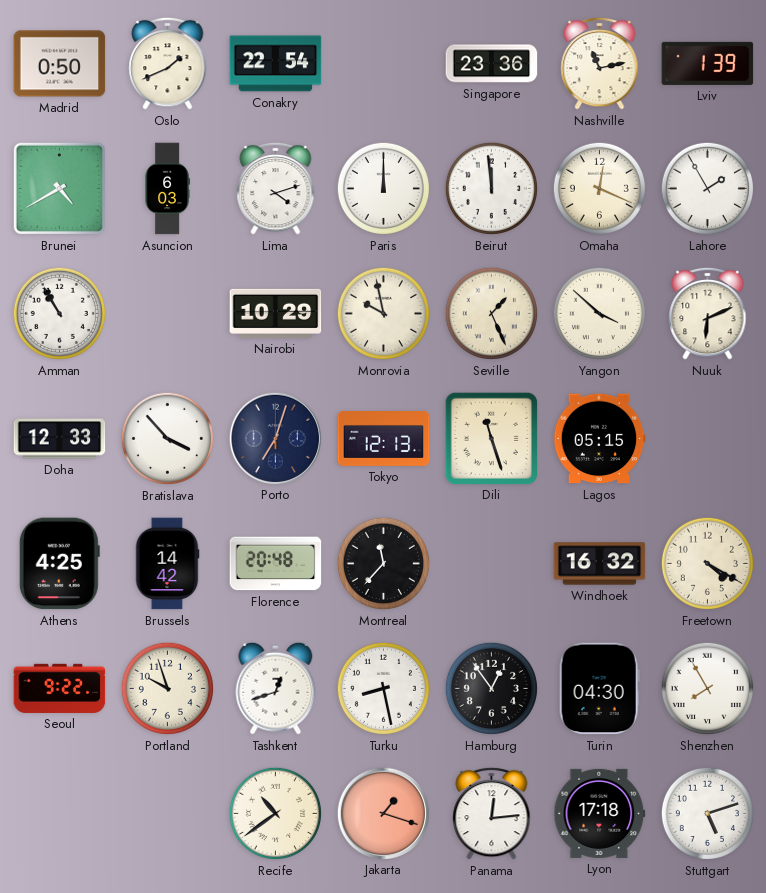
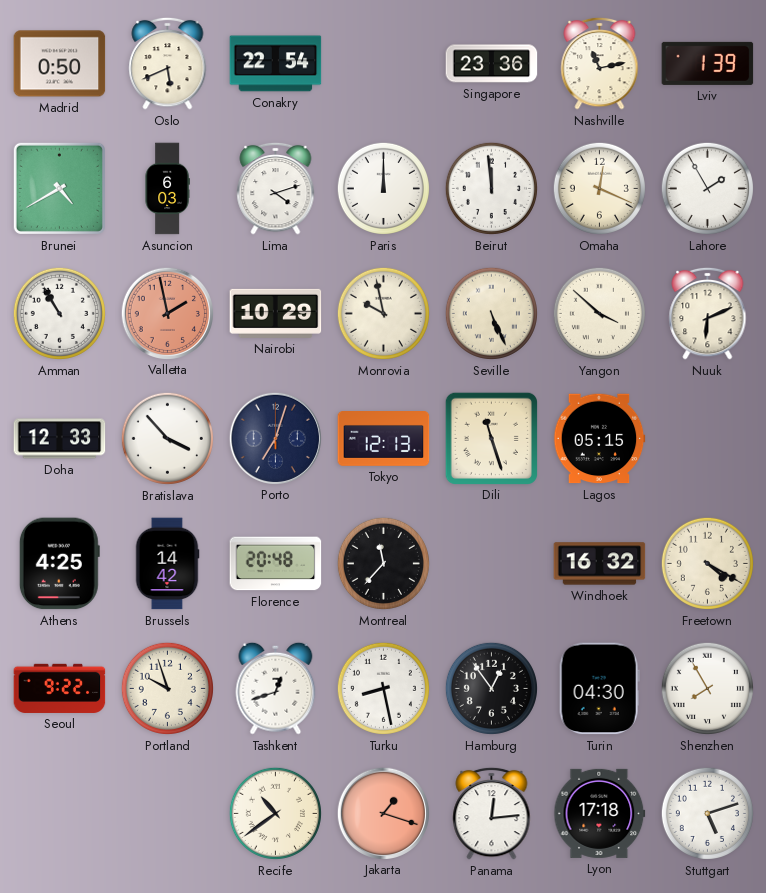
Oslo: 1:41 -> 5:41
Valletta: none -> 1:58
Seville: 1:26 -> 5:26
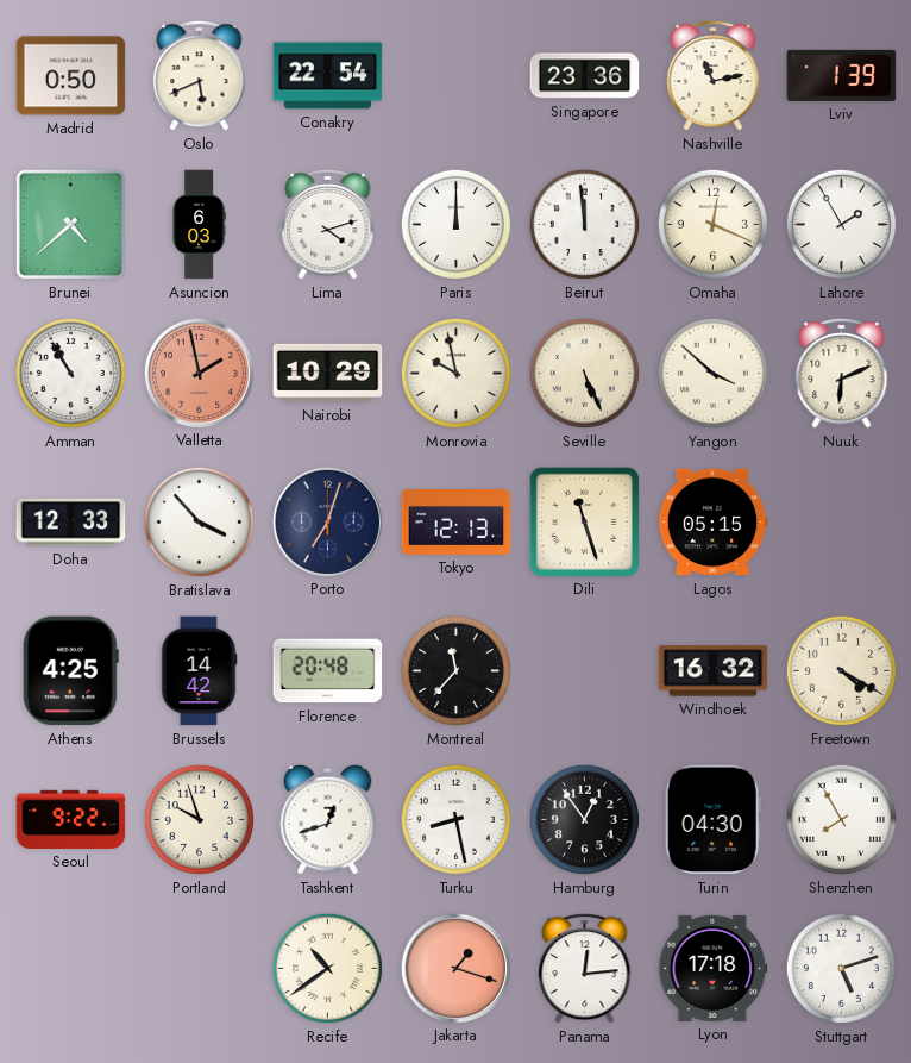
Brunei: 4:40 -> 4:38
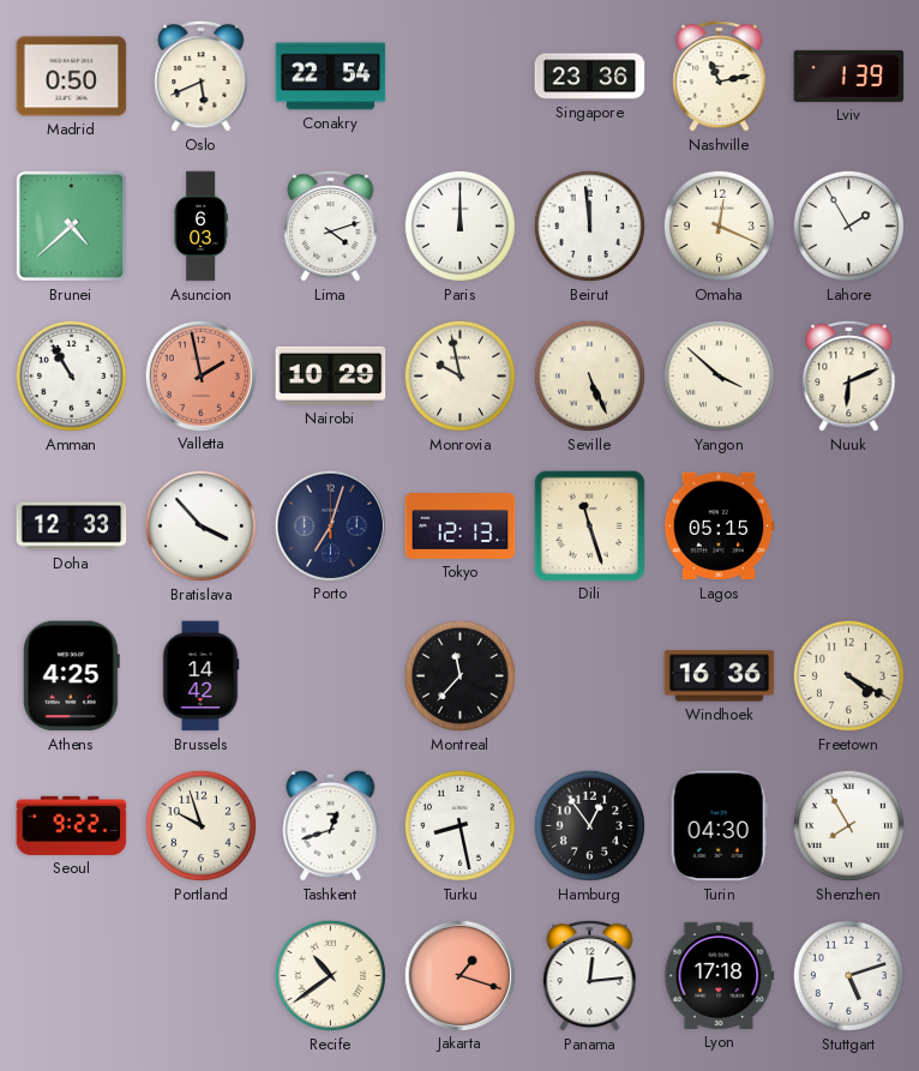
Florence: 20:48 -> none
Windhoek: 16:32 -> 16:36
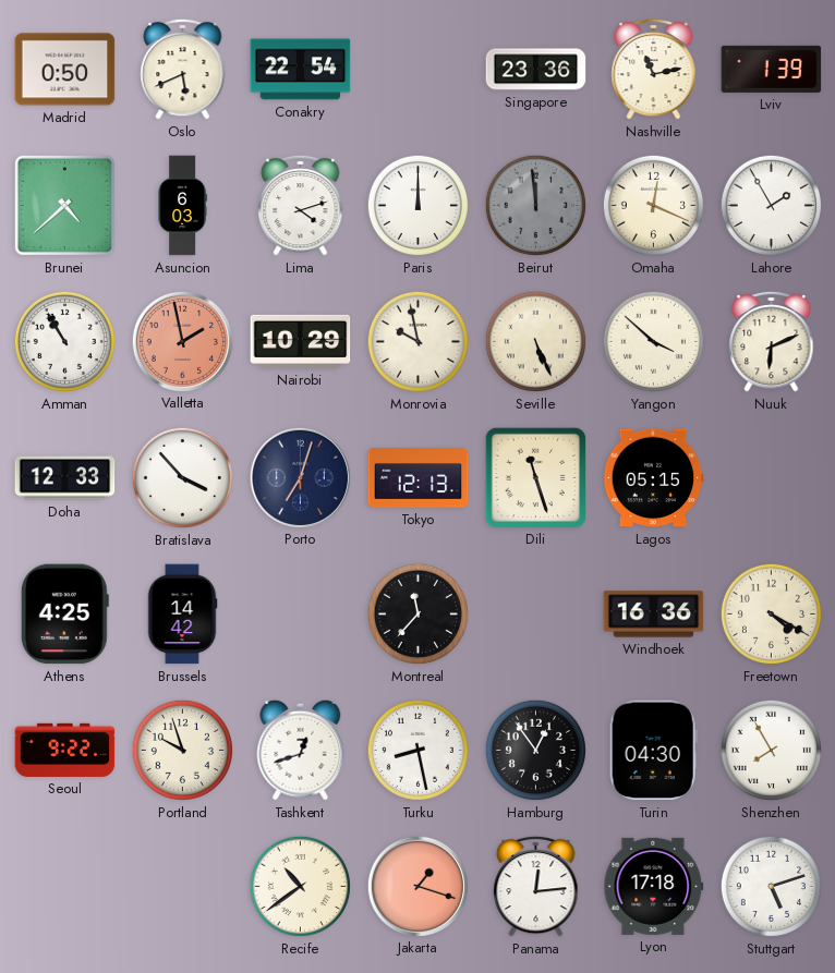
Beirut dial: white -> grey
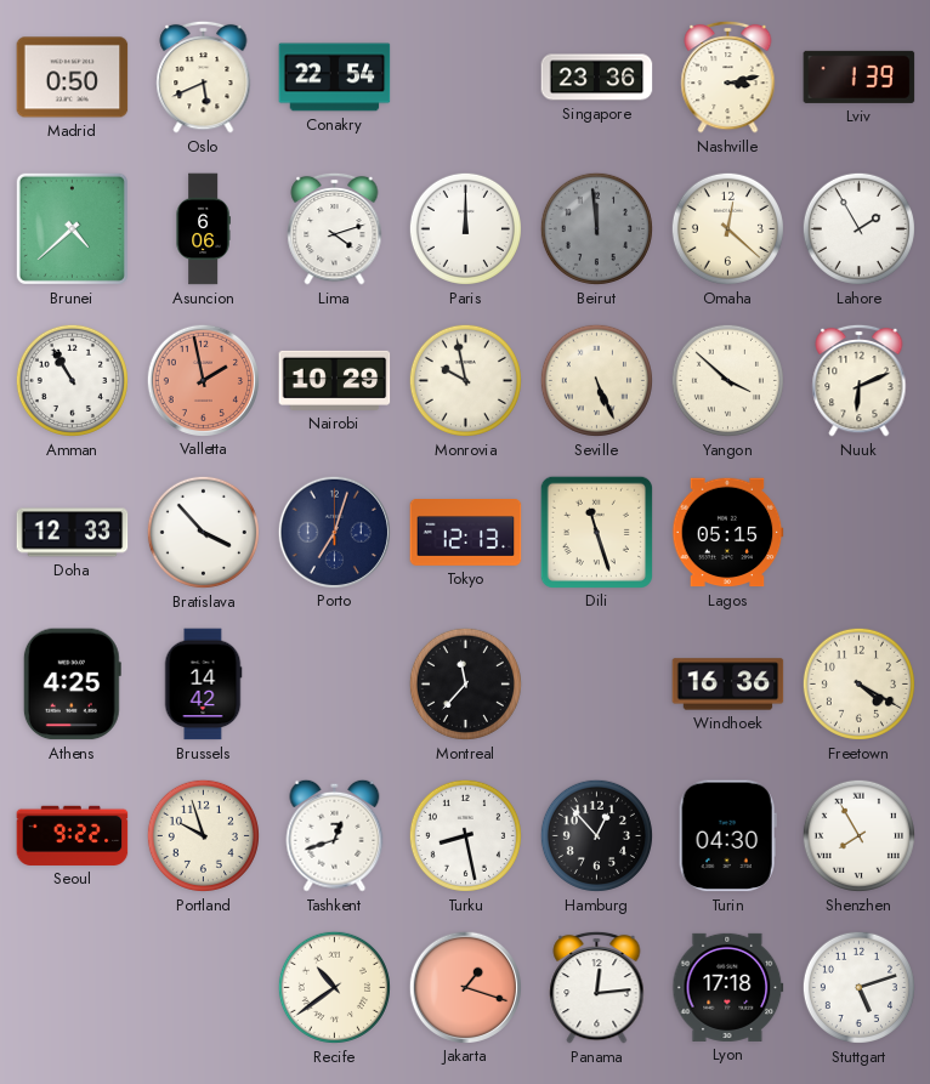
Nashville: 11:13 -> 3:13
Asuncion: 6:03 -> 6:06
Omaha: 12:19 -> 12:22
Hamburg: 12:54 -> 12:53
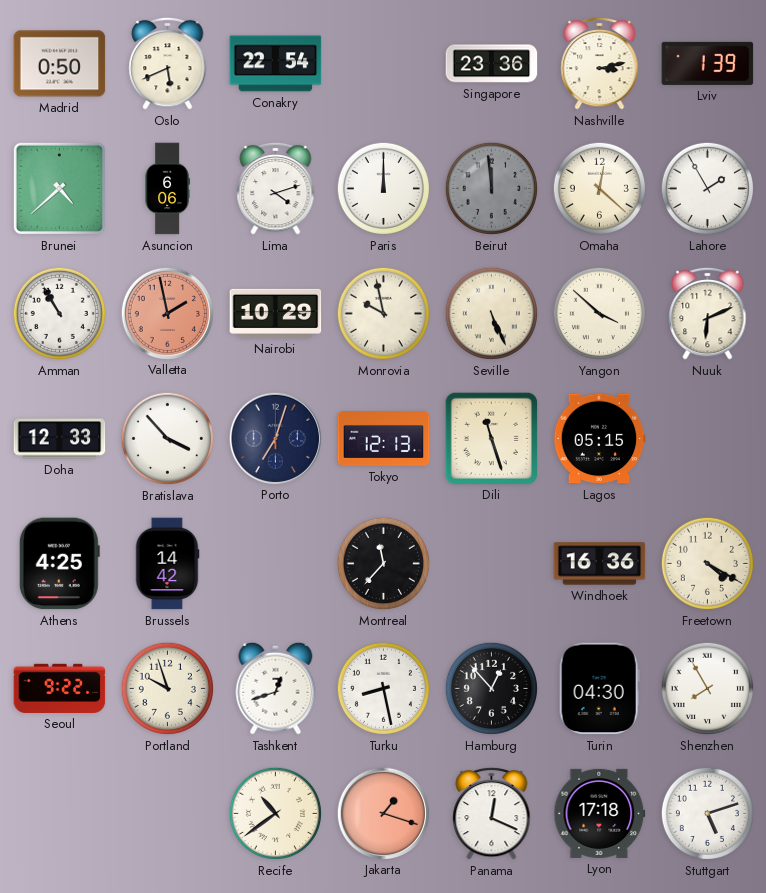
Panama: 12:14 -> 12:19
